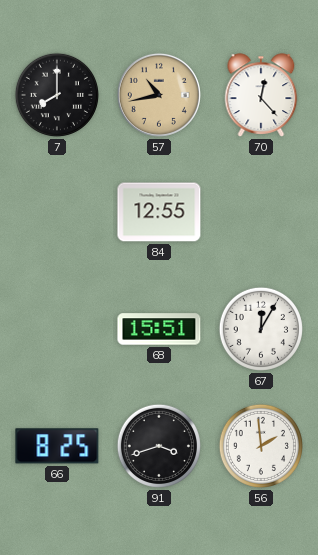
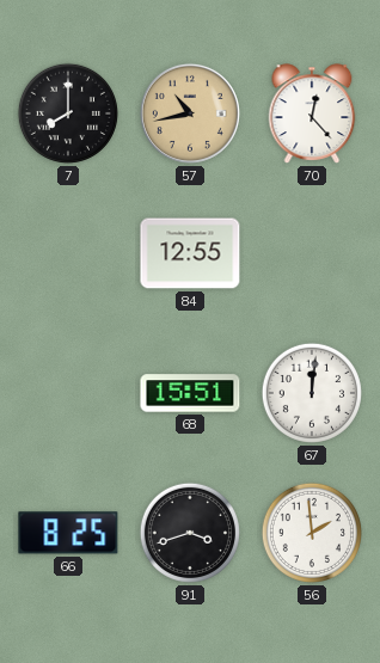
67: 12:05 -> 12:01
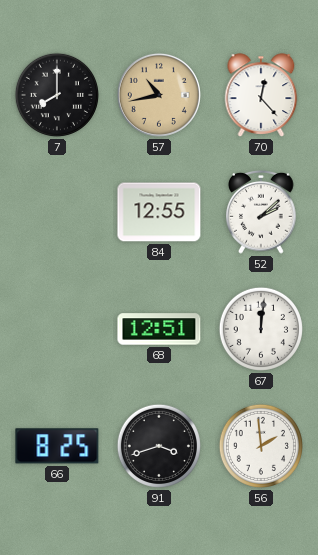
52: none -> 2:08
68: 15:51 -> 12:51
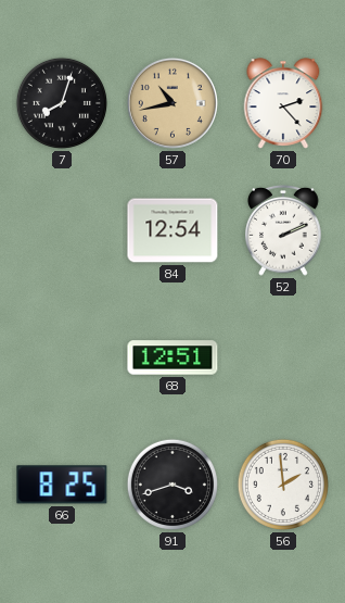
7: 8:00 -> 8:03
70: 12:23 -> 2:23
84: 12:55 -> 12:54
52: 2:08 -> 2:11
67: 12:01 -> none
